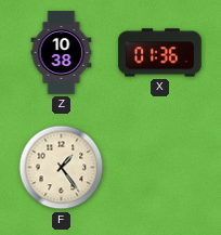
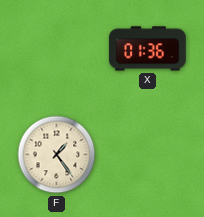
Z: 10:38 -> none
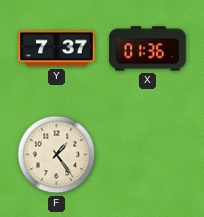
Y: none -> 7:37
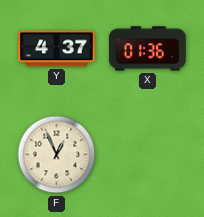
Y: 7:37 -> 4:37
F: 1:24 -> 12:56
